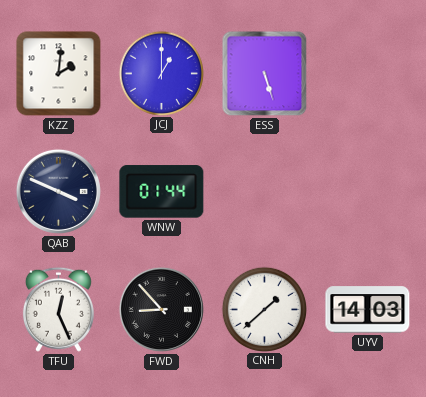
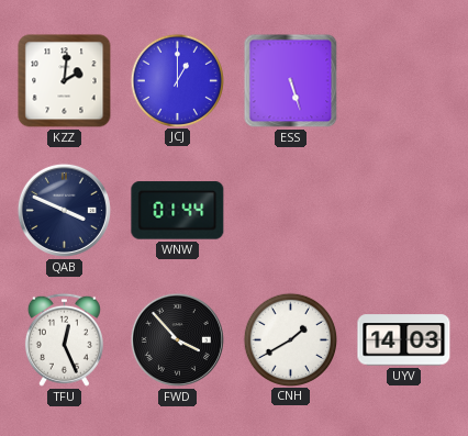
FWD: 8:53 -> 3:53
CNH: 1:38 -> 1:40
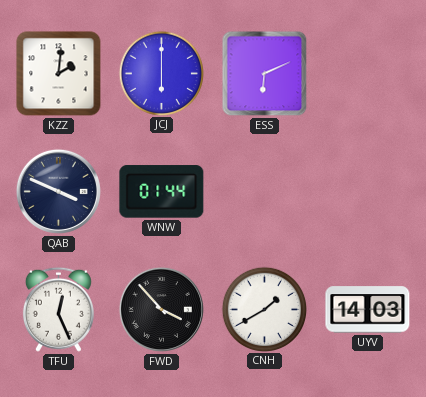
JCJ: 1:00 -> 6:00
ESS: 5:27 -> 6:11
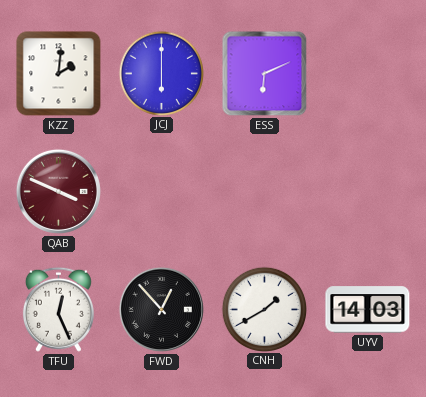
QAB dial: navy -> burgundy
WNW: 01:44 -> none
FWD: 3:53 -> 12:53
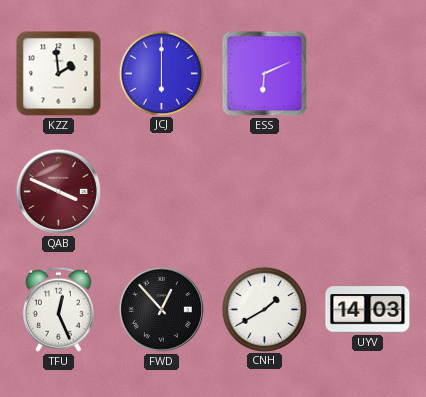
KZZ: 2:01 -> 1:59
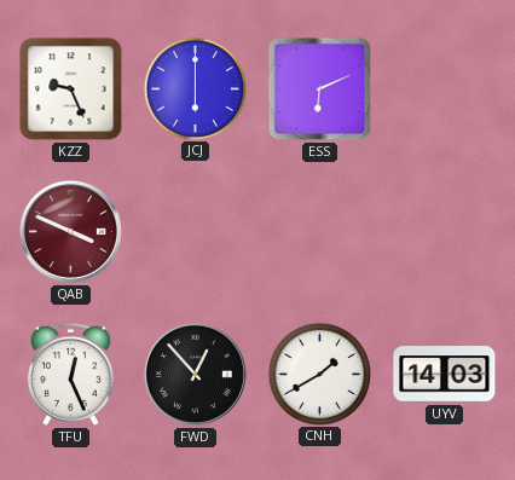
KZZ: 1:59 -> 9:26
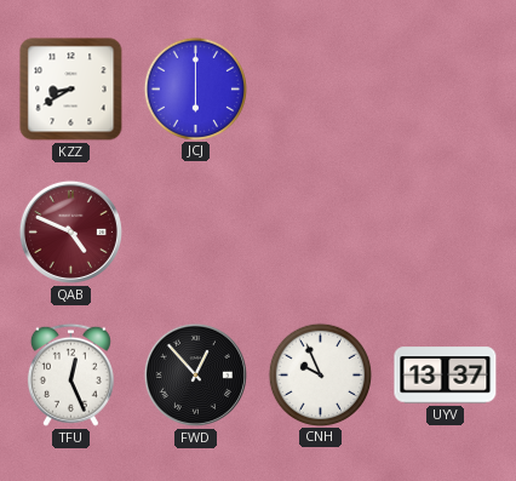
KZZ: 9:26 -> 8:40
ESS: 6:11 -> none
QAB: 3:49 -> 4:49
CNH: 1:40 -> 9:56
UYV: 14:03 -> 13:37
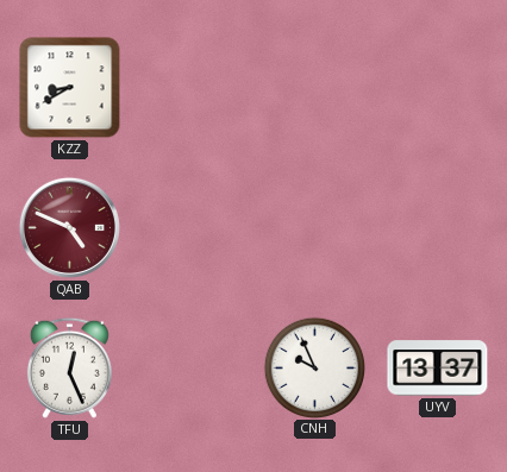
JCJ: 6:00 -> none
FWD: 12:53 -> none
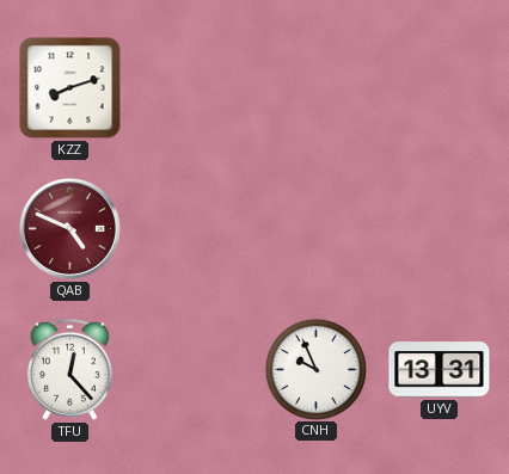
KZZ: 8:40 -> 8:12
TFU: 12:26 -> 12:23
UYV: 13:37 -> 13:31
